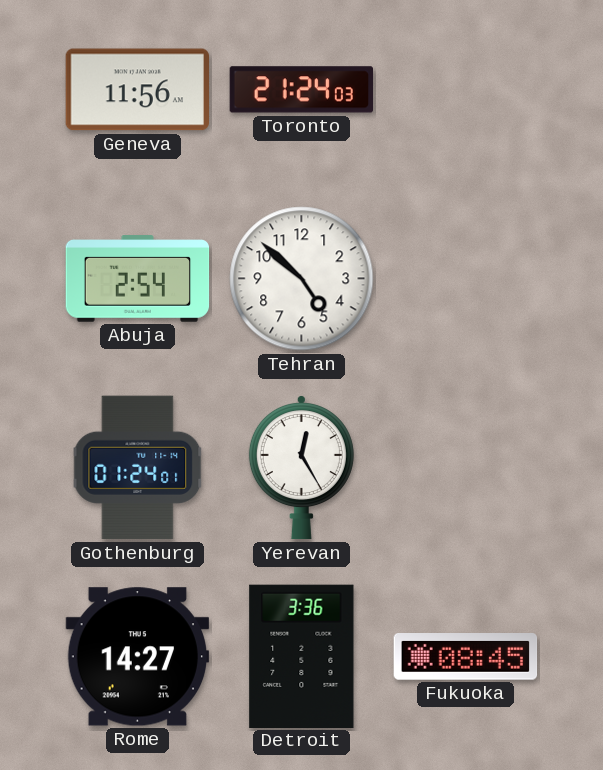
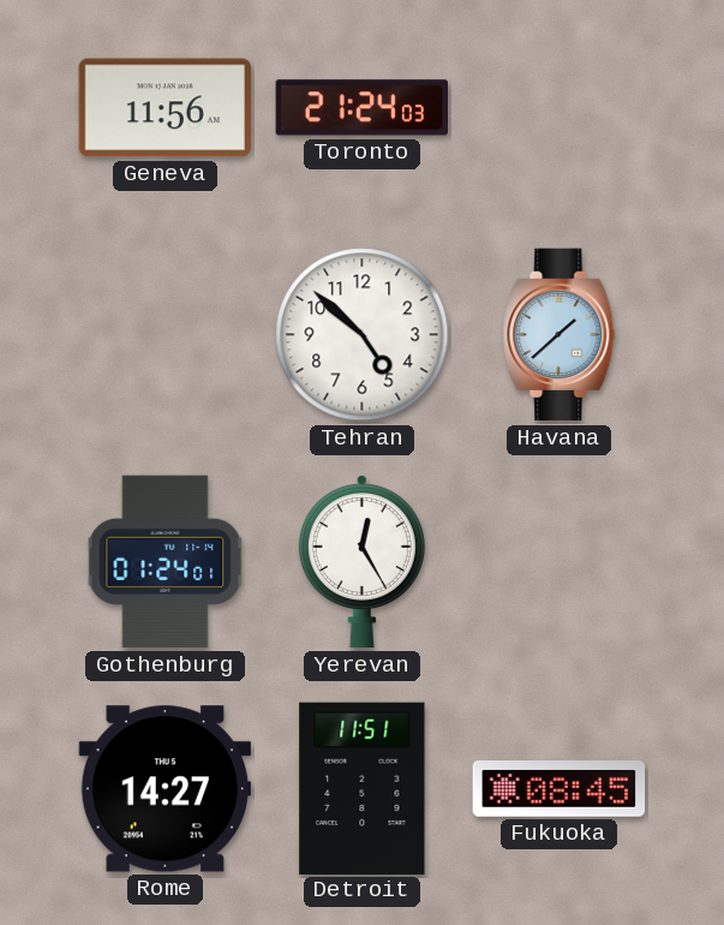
Abuja: 2:54 -> none
Havana: none -> 1:38
Detroit: 3:36 -> 11:51
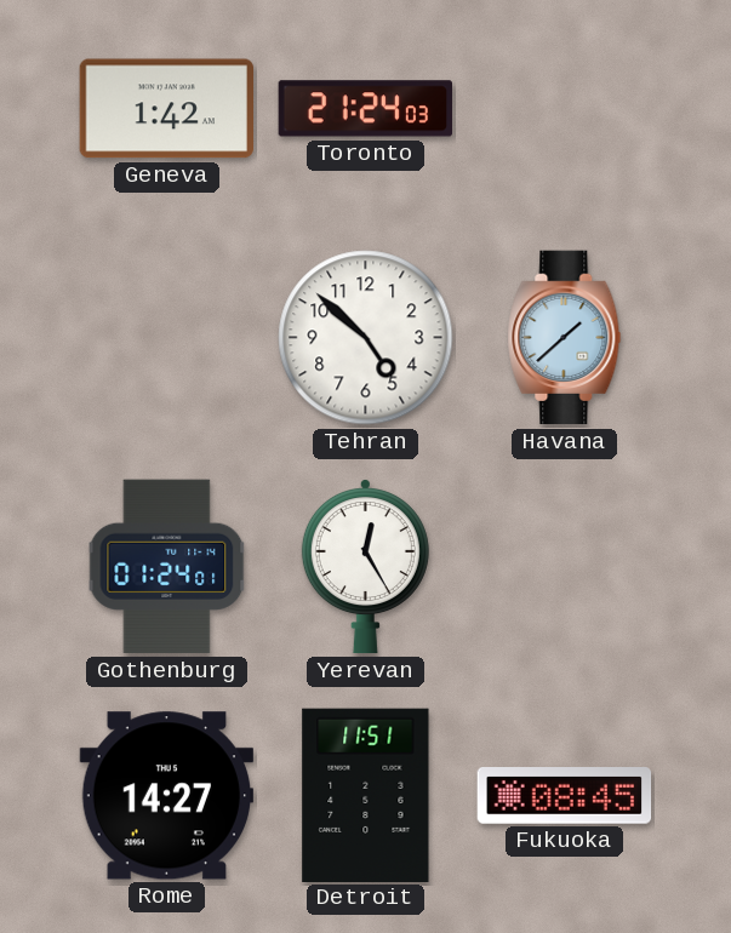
Geneva: 11:56 -> 1:42
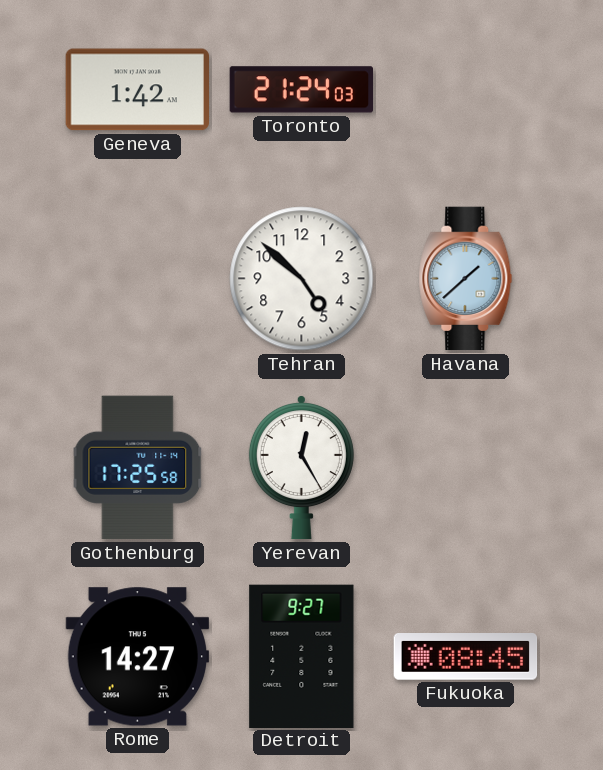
Gothenburg: 01:24 -> 17:25
Detroit: 11:51 -> 9:27
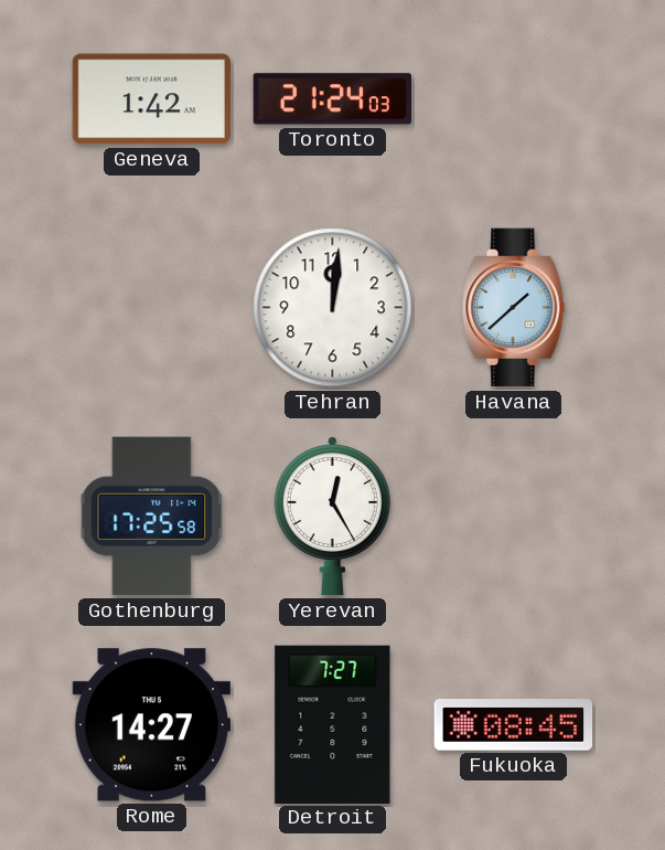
Tehran: 4:52 -> 12:01
Detroit: 9:27 -> 7:27
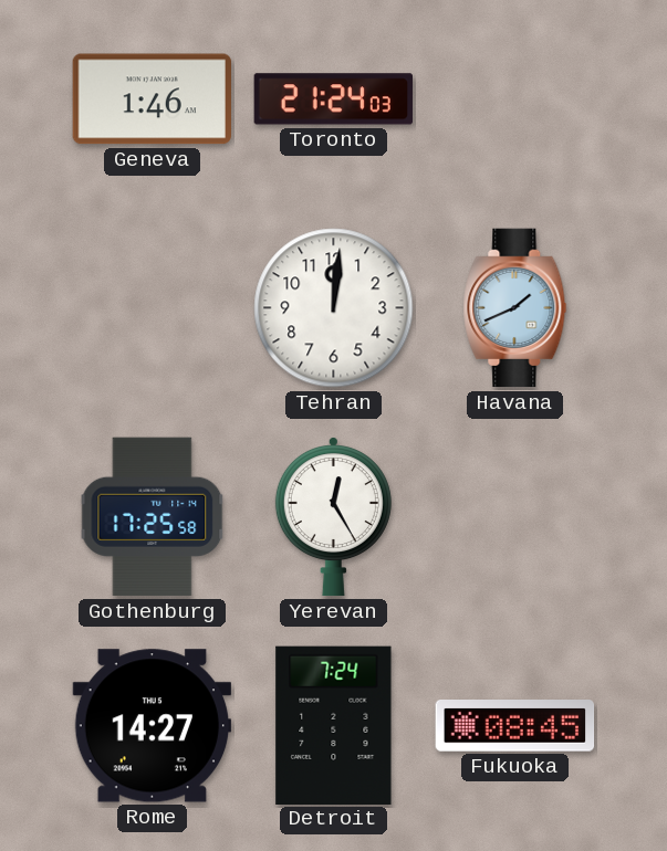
Geneva: 1:42 -> 1:46
Havana: 1:38 -> 1:41
Detroit: 7:27 -> 7:24
